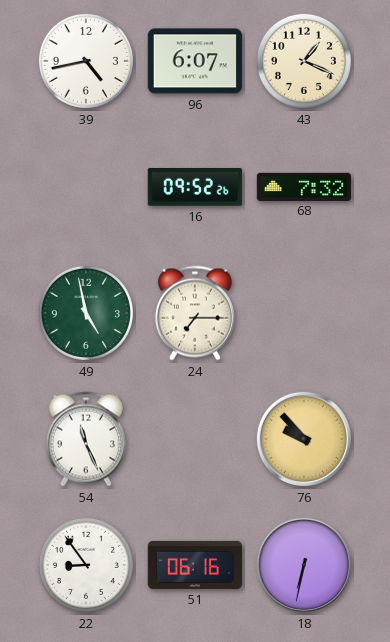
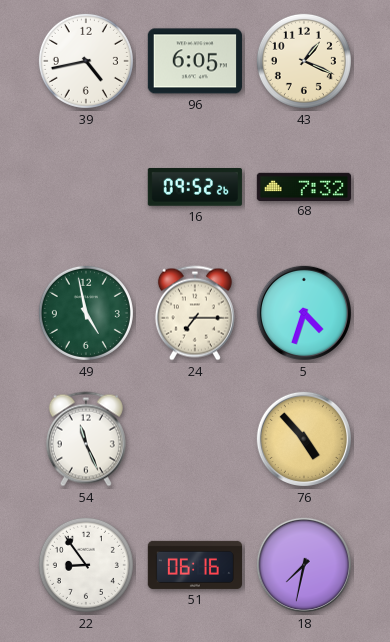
96: 6:07 -> 6:05
5: none -> 4:33
76: 9:53 -> 4:53
18: 6:32 -> 7:32
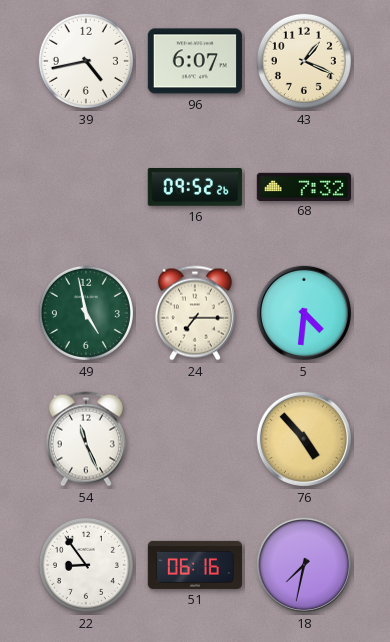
96: 6:05 -> 6:07
5: 4:33 -> 4:31
